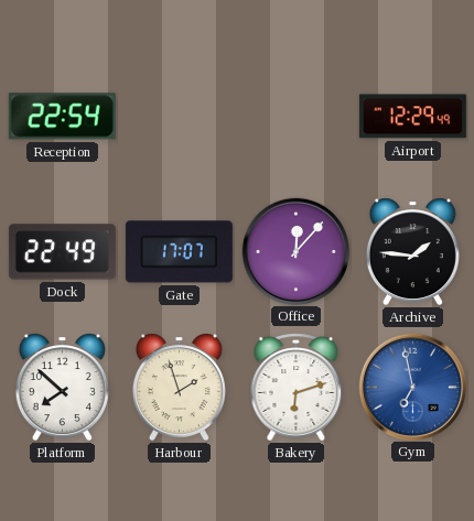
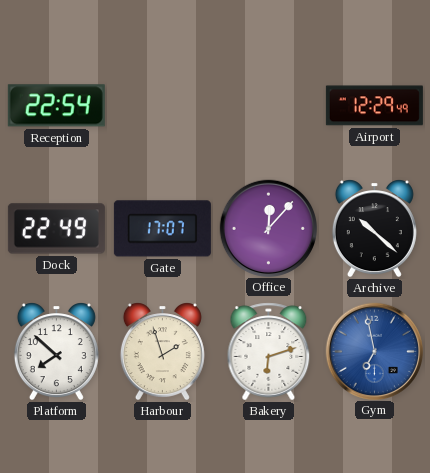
Archive: 1:46 -> 10:22
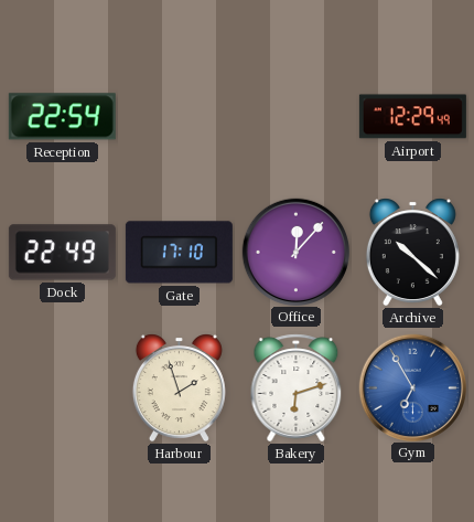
Gate: 17:07 -> 17:10
Platform: 7:52 -> none
Gym: 6:58 -> 6:55
